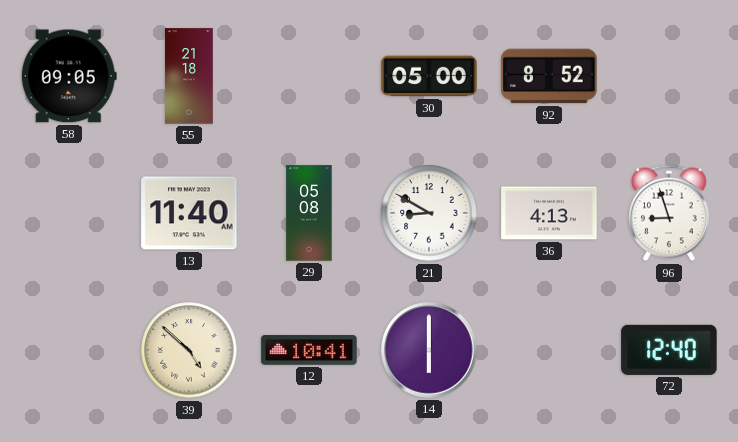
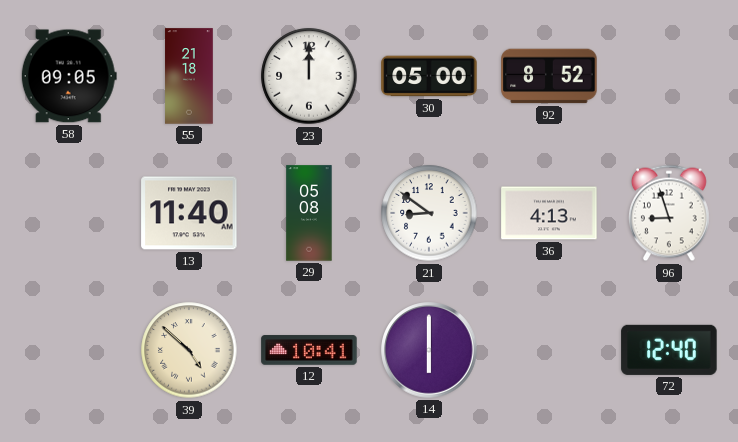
23: none -> 12:00
21: 8:50 -> 8:51
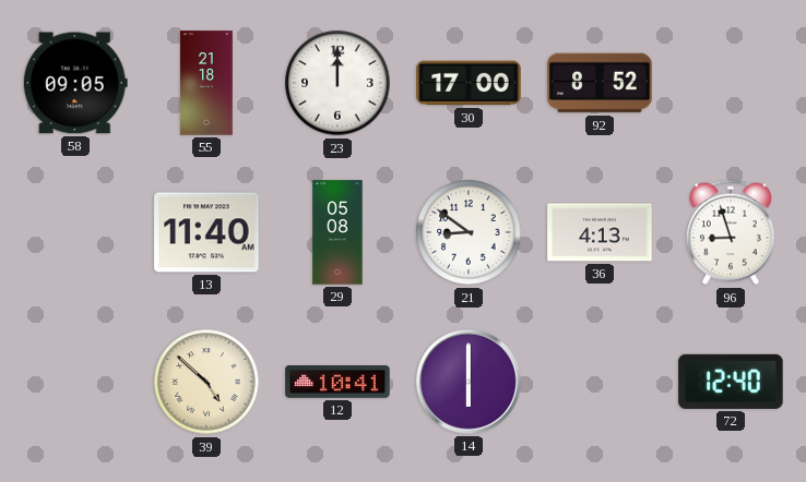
30: 05:00 -> 17:00
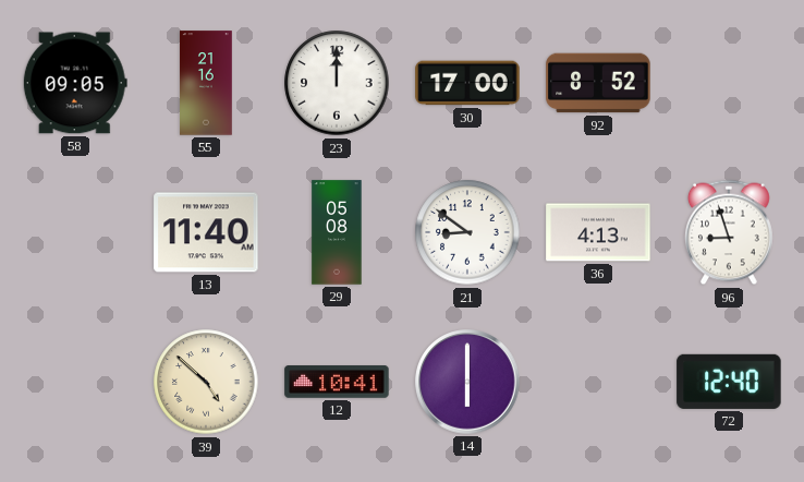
55: 21:18 -> 21:16
